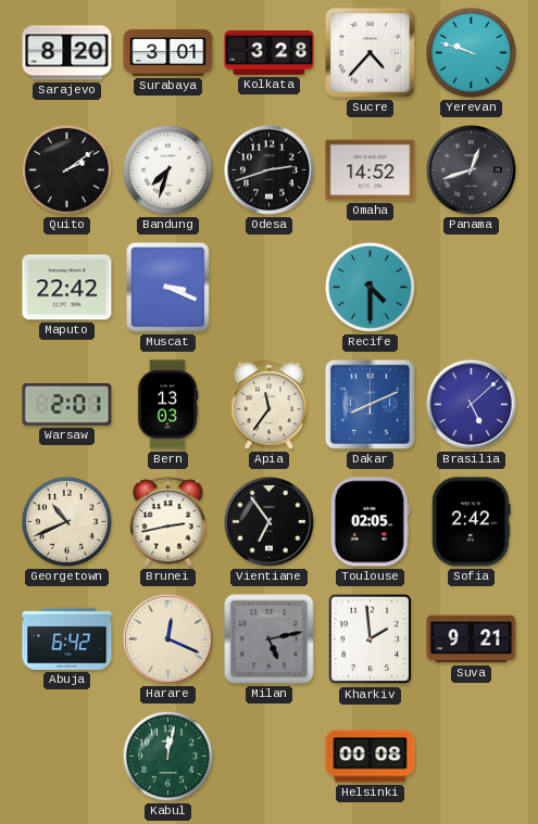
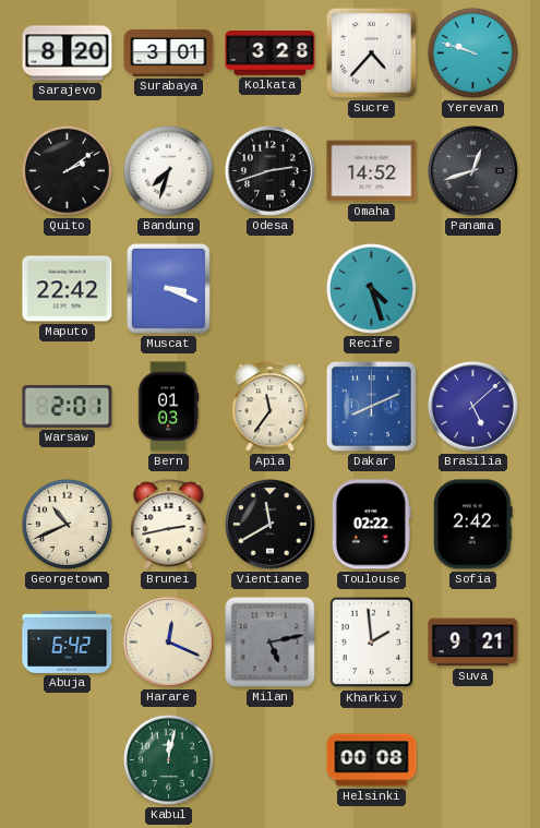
Recife: 4:30 -> 4:27
Bern: 13:03 -> 01:03
Vientiane: 6:54 -> 11:40
Toulouse: 02:05 -> 02:22
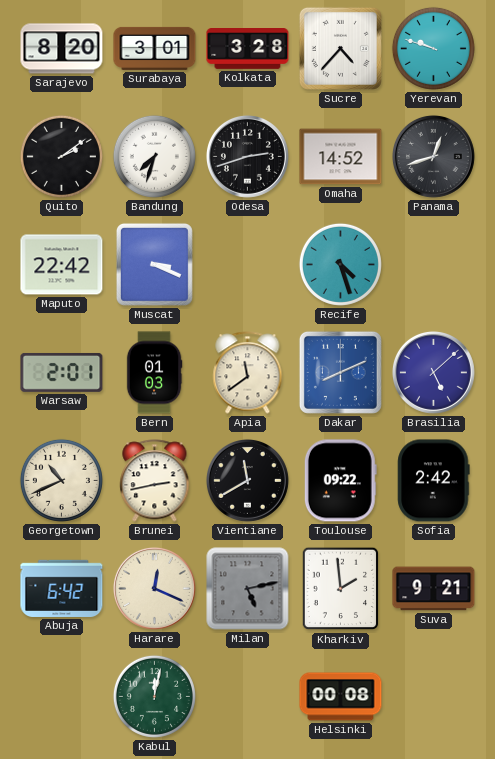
Apia: 11:36 -> 11:39
Toulouse: 02:22 -> 09:22
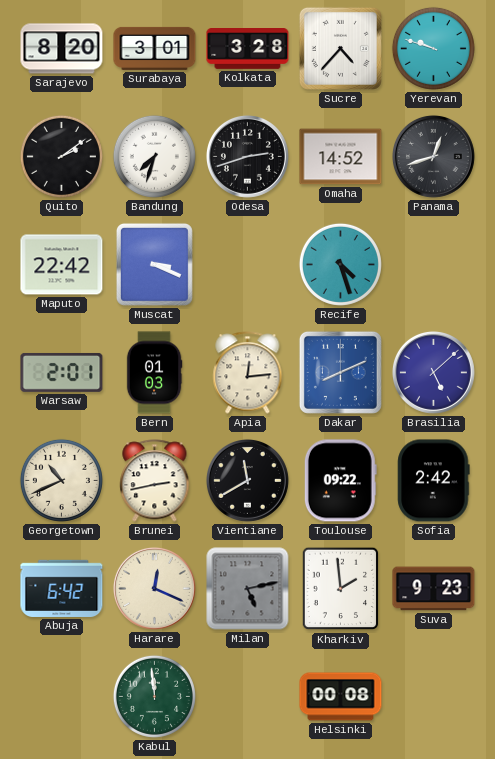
Apia: 11:39 -> 12:14
Suva: 9:21 -> 9:23
Kabul: 12:02 -> 11:59
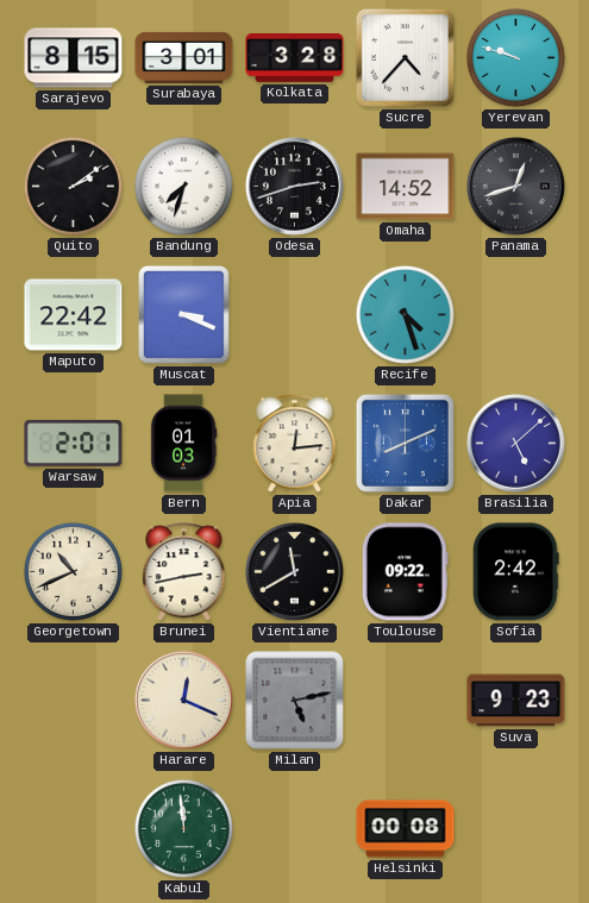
Sarajevo: 8:20 -> 8:15
Abuja: 6:42 -> none
Kharkiv: 1:59 -> none
